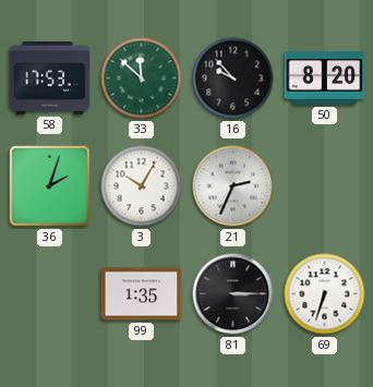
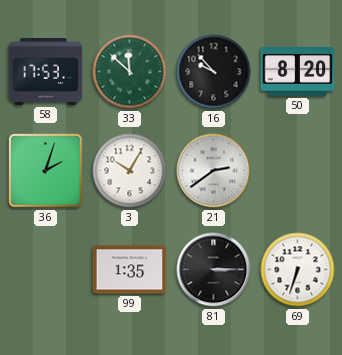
21: 2:34 -> 2:39
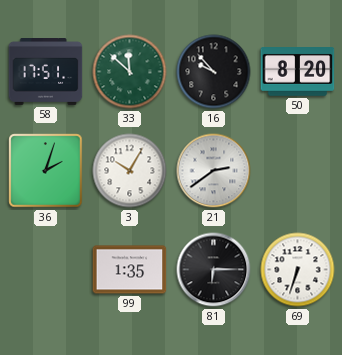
58: 17:53 -> 17:51
81: 3:15 -> 6:15
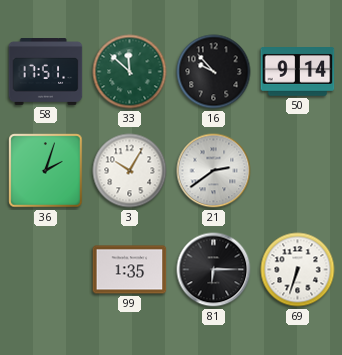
50: 8:20 -> 9:14
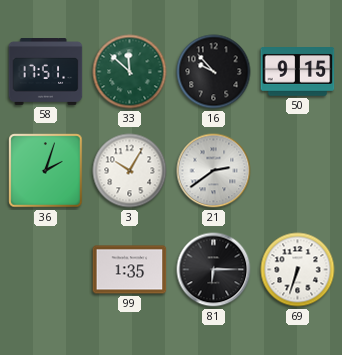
50: 9:14 -> 9:15
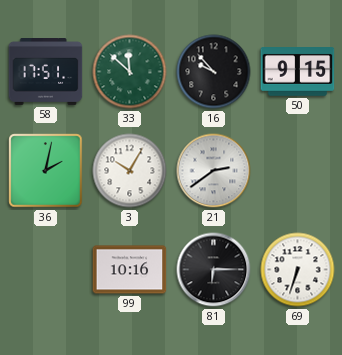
36: 2:03 -> 2:02
99: 1:35 -> 10:16
